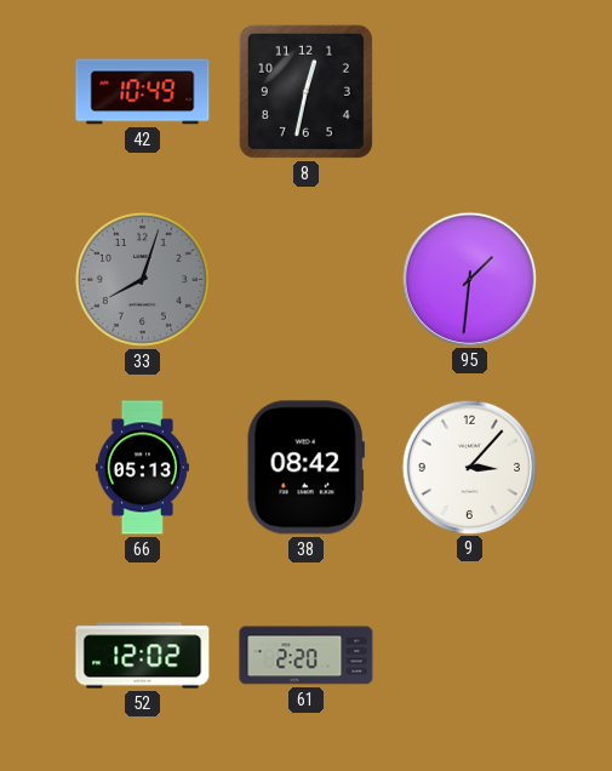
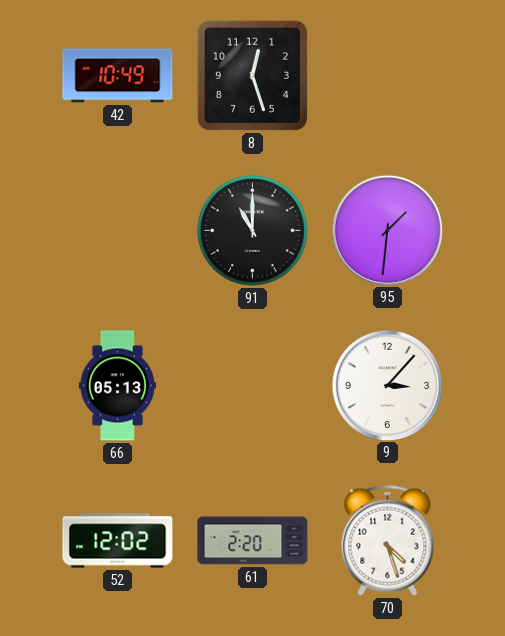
8: 12:32 -> 12:27
33: 8:03 -> none
91: none -> 11:00
38: 08:42 -> none
70: none -> 4:27
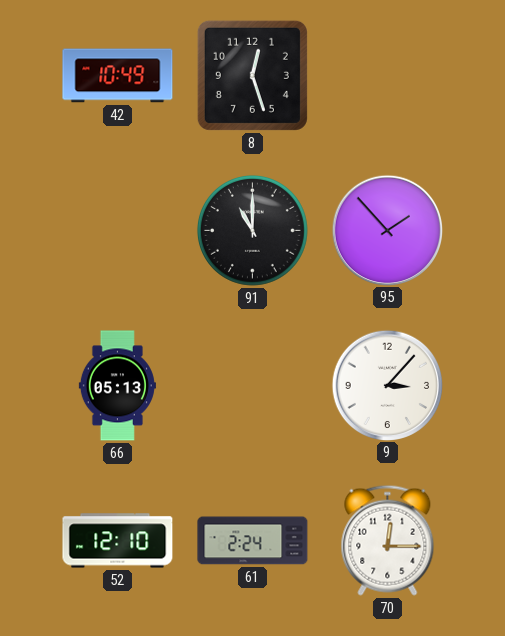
95: 1:31 -> 1:53
52: 12:02 -> 12:10
61: 2:20 -> 2:24
70: 4:27 -> 12:15
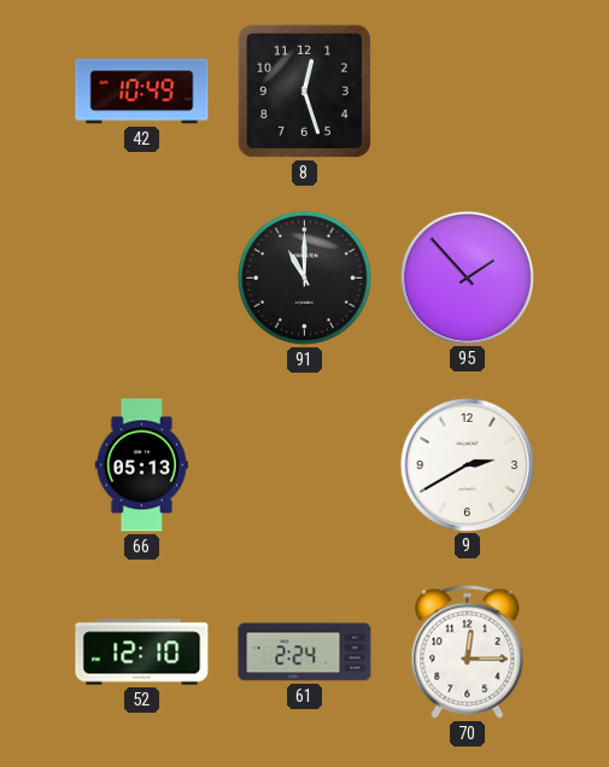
9: 3:07 -> 2:40
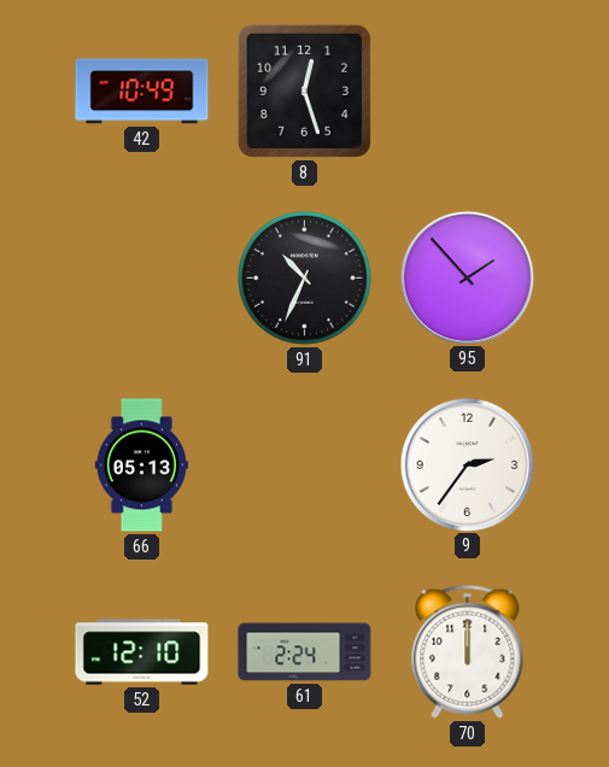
91: 11:00 -> 10:34
9: 2:40 -> 2:36
70: 12:15 -> 12:00
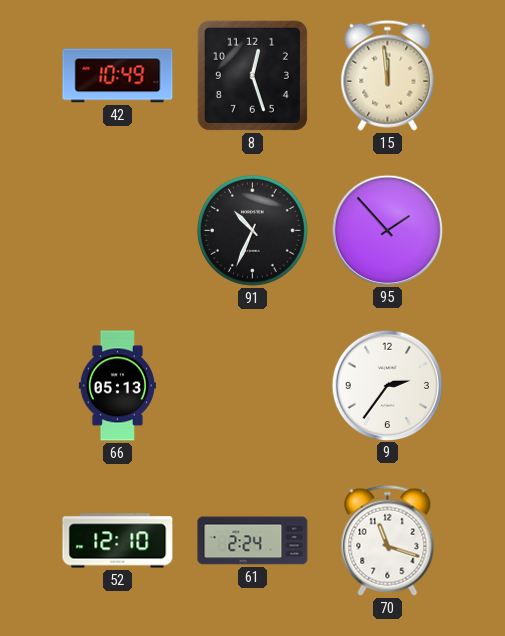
15: none -> 11:59
70: 12:00 -> 11:18
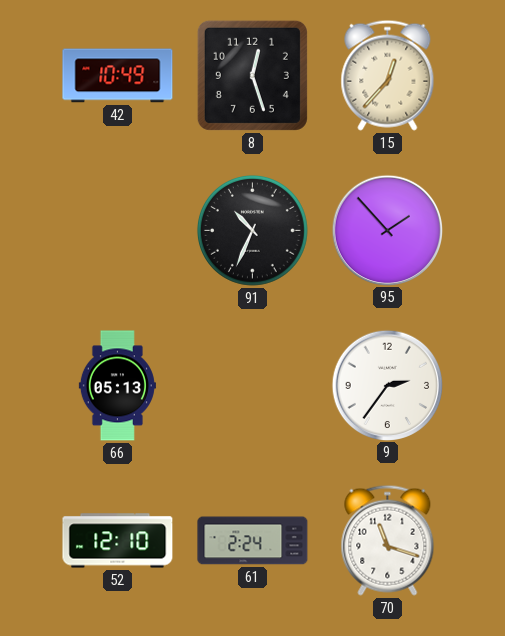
15: 11:59 -> 12:37
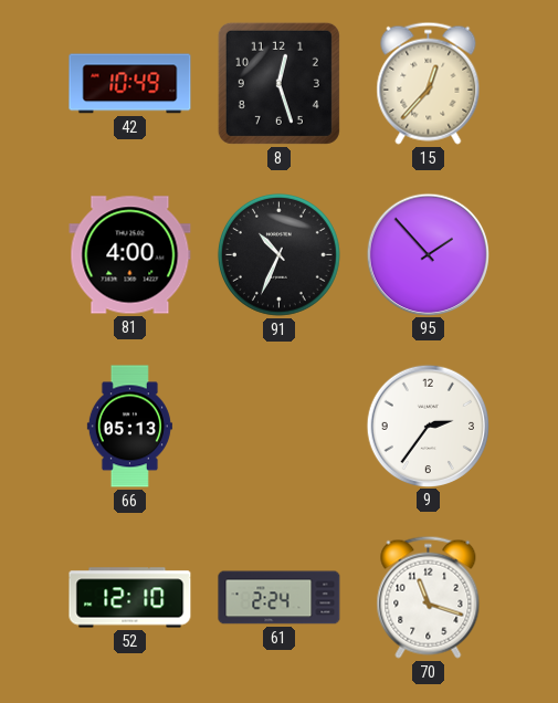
81: none -> 4:00
